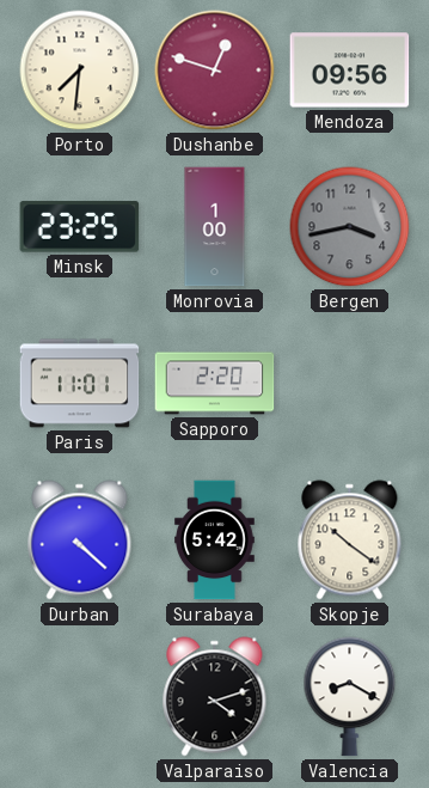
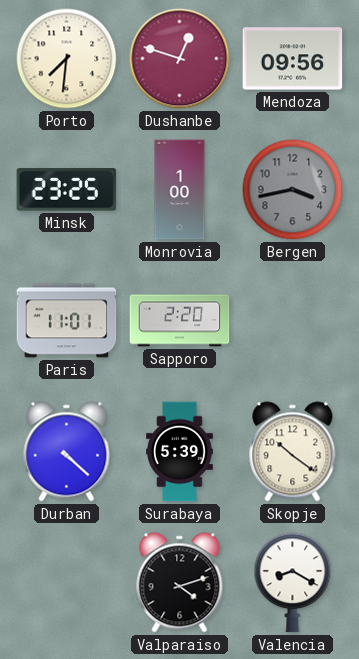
Surabaya: 5:42 -> 5:39
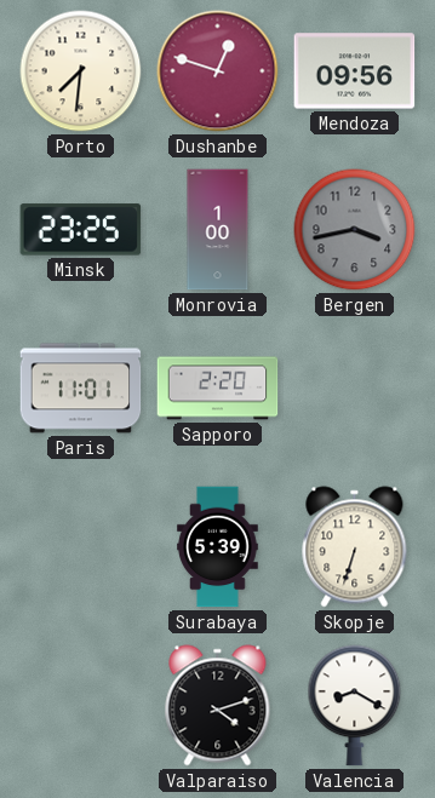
Durban: 4:22 -> none
Skopje: 10:21 -> 6:33
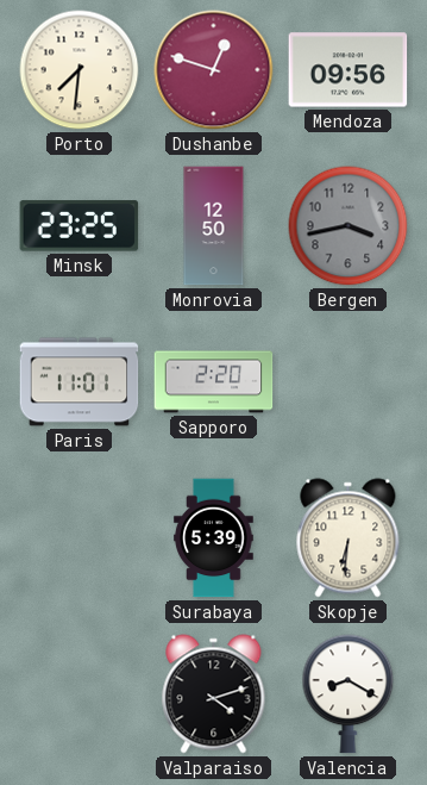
Monrovia: 1:00 -> 12:50
Skopje: 6:33 -> 6:31
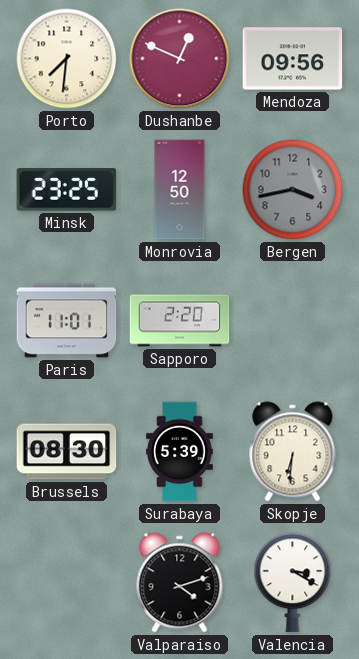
Dushanbe: 12:48 -> 12:49
Brussels: none -> 08:30
Valencia: 8:20 -> 3:20
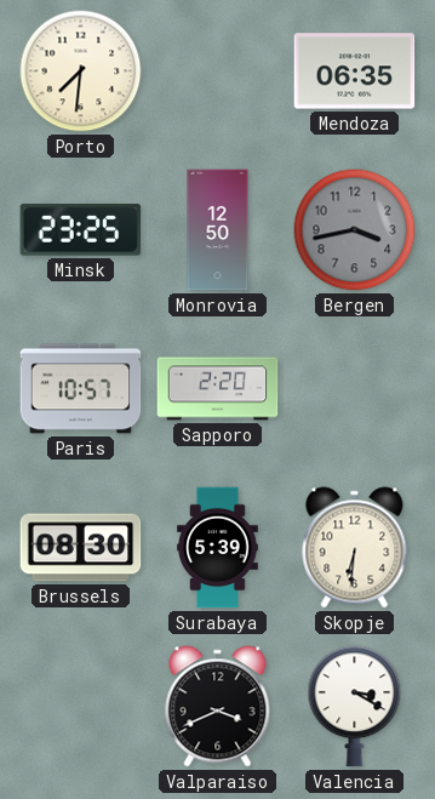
Dushanbe: 12:49 -> none
Mendoza: 09:56 -> 06:35
Paris: 11:01 -> 10:57
Valparaiso: 4:12 -> 3:41
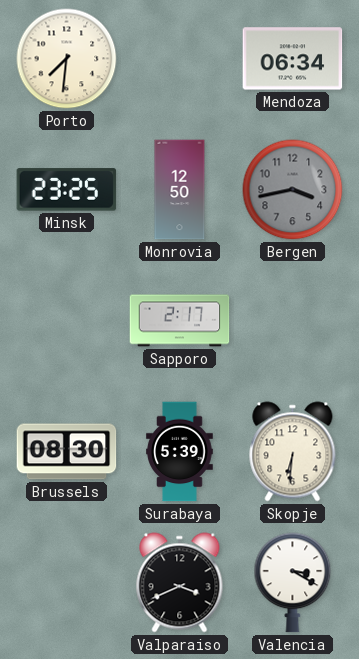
Mendoza: 06:35 -> 06:34
Paris: 10:57 -> none
Sapporo: 2:20 -> 2:17
